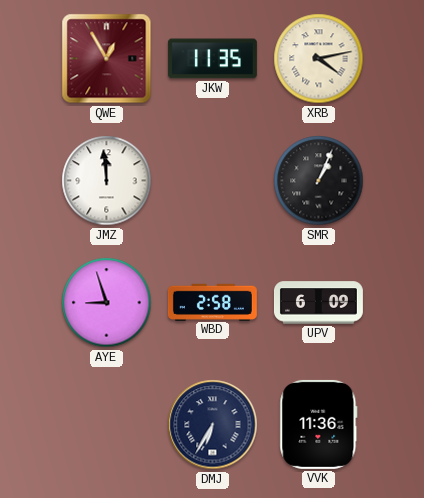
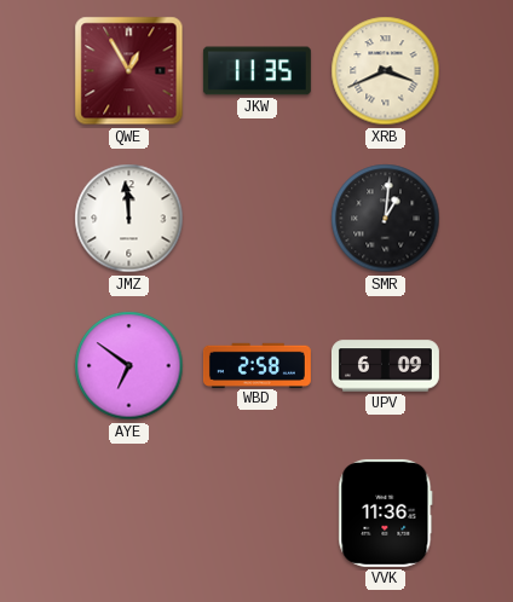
XRB: 4:13 -> 3:41
SMR: 1:04 -> 1:01
AYE: 8:57 -> 6:51
DMJ: 6:35 -> none
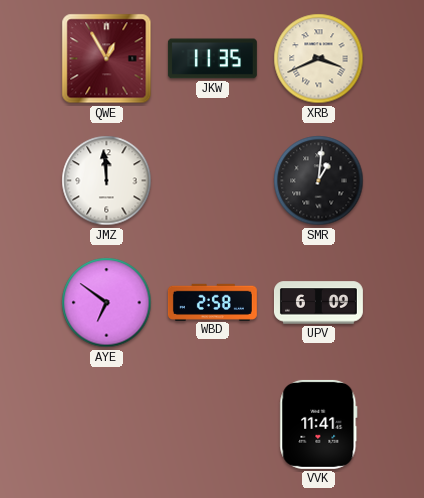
VVK: 11:36 -> 11:41
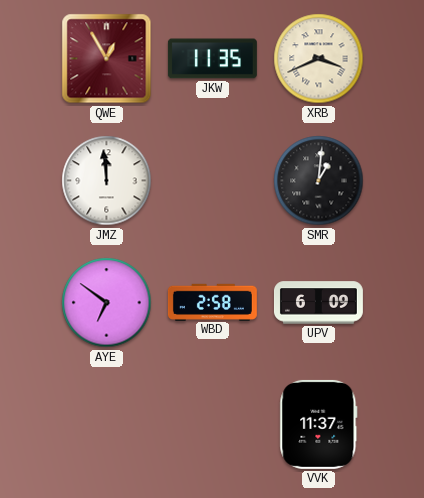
VVK: 11:41 -> 11:37
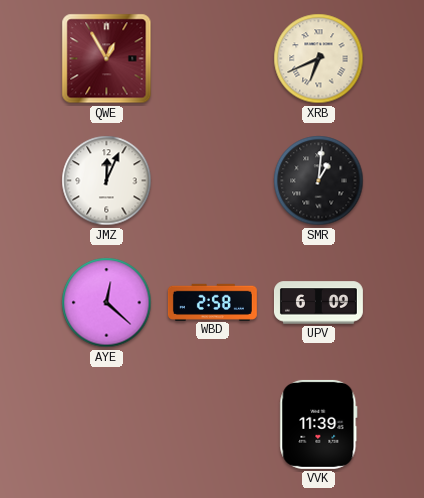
JKW: 11:35 -> none
XRB: 3:41 -> 6:41
JMZ: 11:59 -> 12:04
AYE: 6:51 -> 12:22
VVK: 11:37 -> 11:39
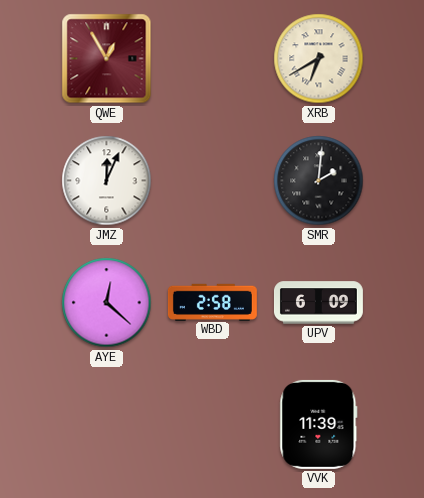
XRB: 6:41 -> 6:40
SMR: 1:01 -> 2:01
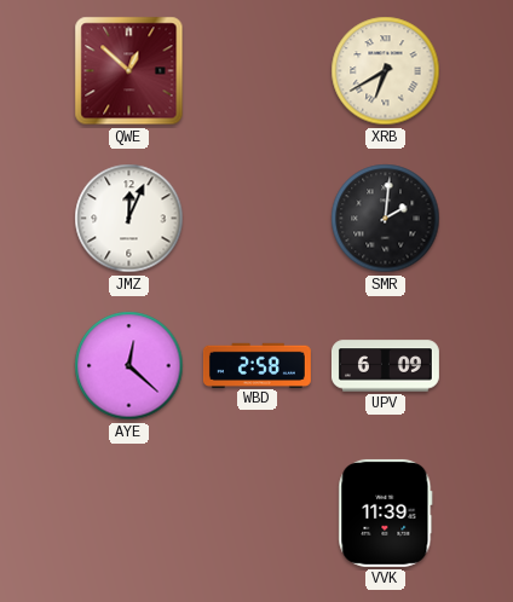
QWE: 12:55 -> 12:52
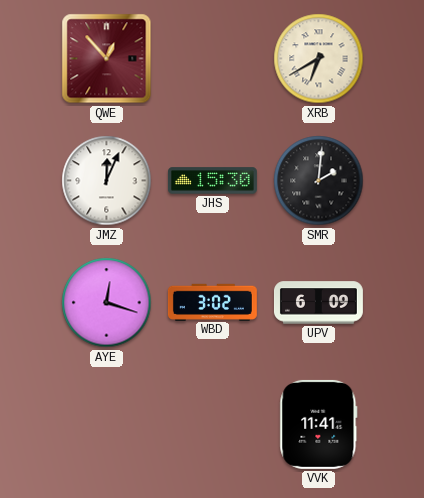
QWE: 12:52 -> 12:53
JHS: none -> 15:30
AYE: 12:22 -> 12:18
WBD: 2:58 -> 3:02
VVK: 11:39 -> 11:41
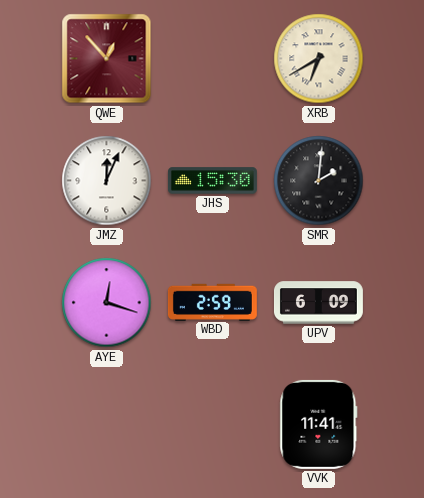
WBD: 3:02 -> 2:59
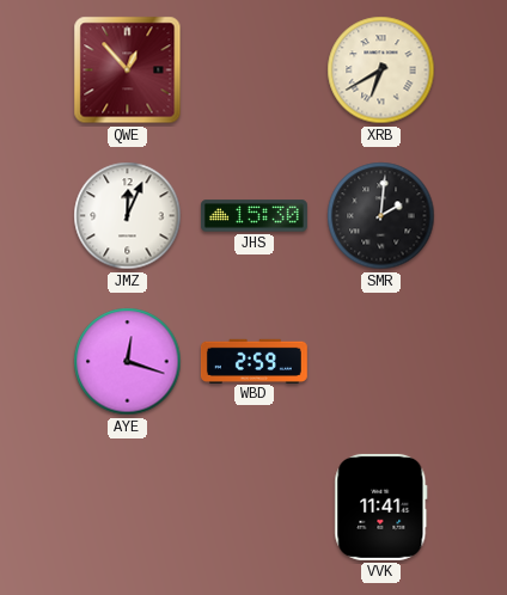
UPV: 6:09 -> none
